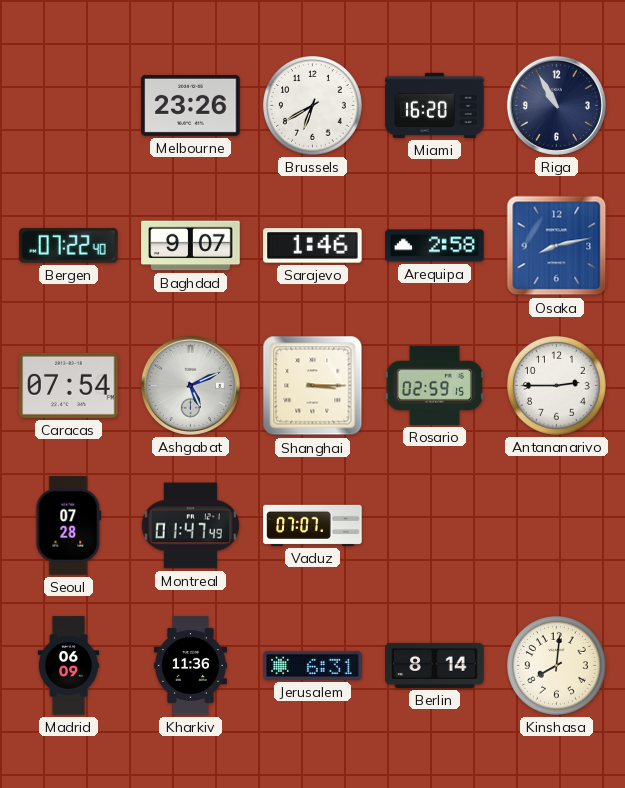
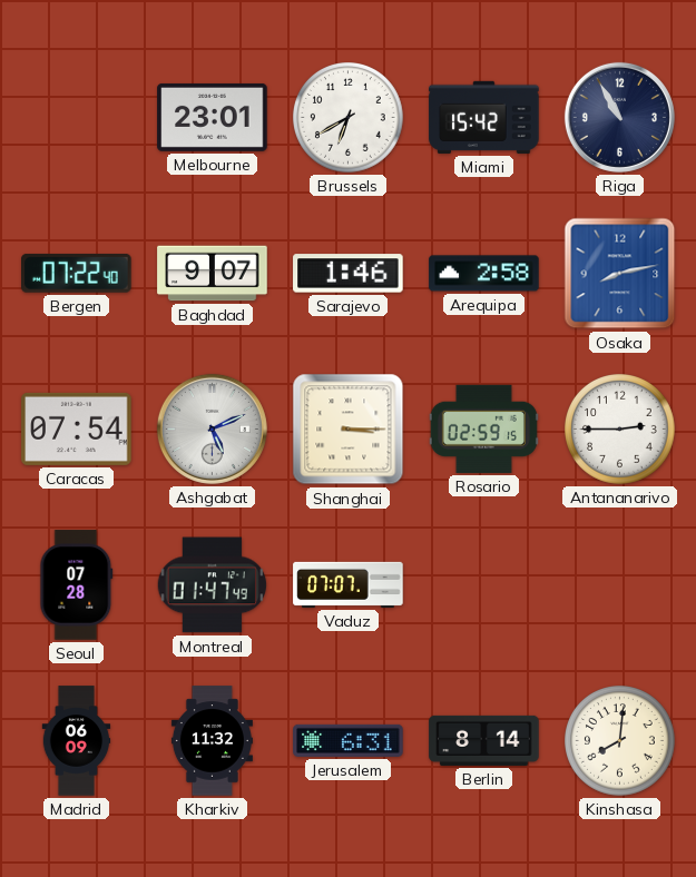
Melbourne: 23:26 -> 23:01
Miami: 16:20 -> 15:42
Kharkiv: 11:36 -> 11:32
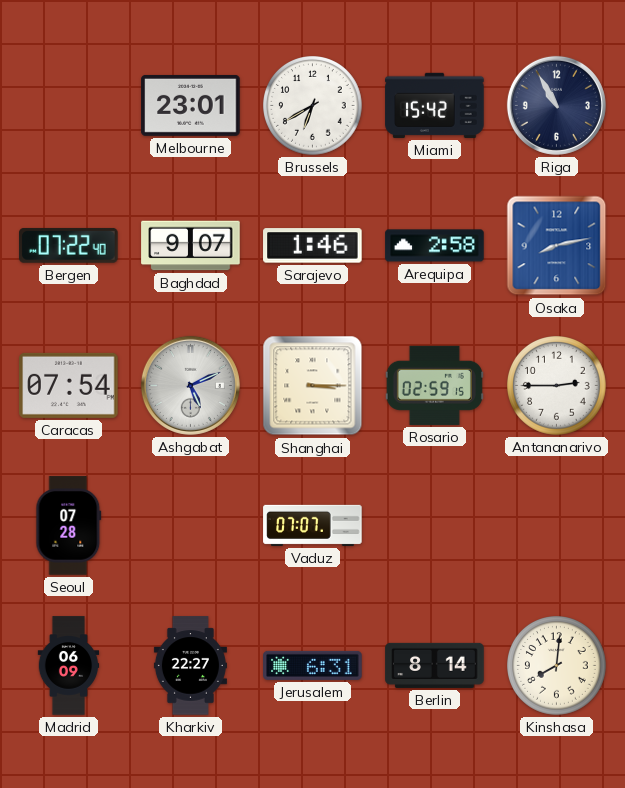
Montreal: 01:47 -> none
Kharkiv: 11:32 -> 22:27
